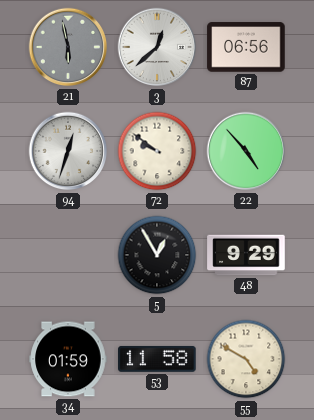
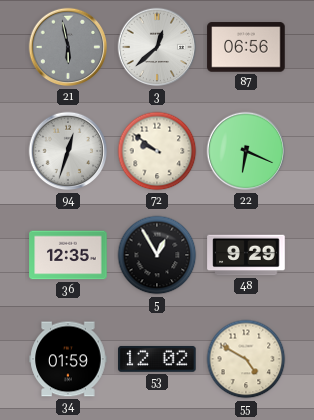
22: 4:53 -> 6:19
36: none -> 12:35
53: 11:58 -> 12:02
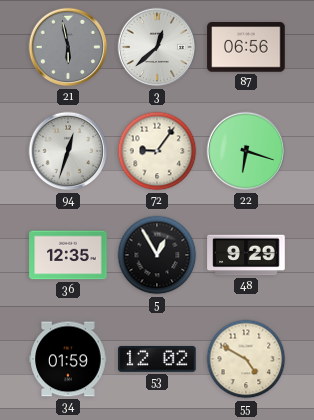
72: 9:51 -> 9:06
22: 6:19 -> 6:18
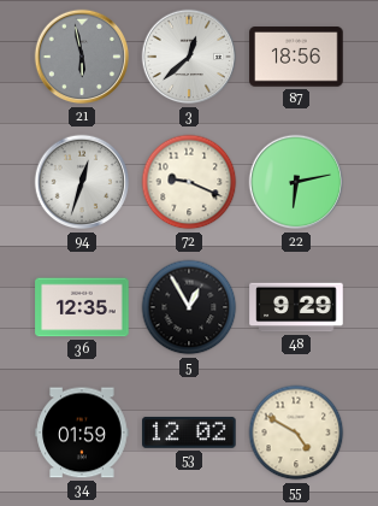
87: 06:56 -> 18:56
72: 9:06 -> 9:19
22: 6:18 -> 6:13
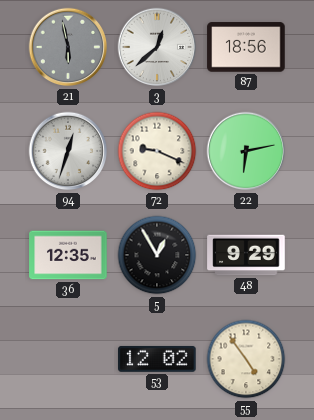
34: 01:59 -> none
55: 4:50 -> 4:54
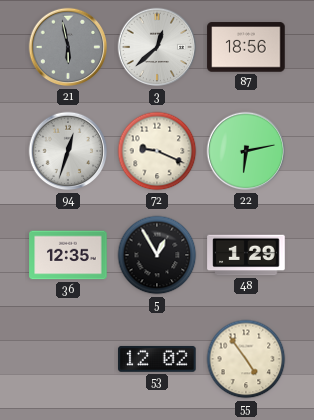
48: 9:29 -> 1:29
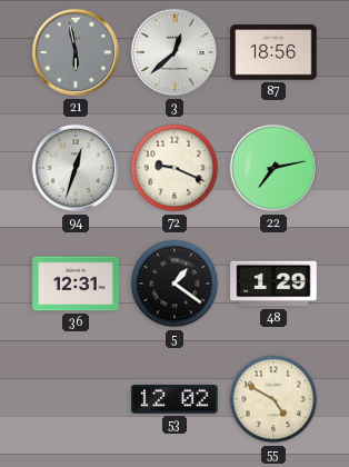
22: 6:13 -> 7:13
36: 12:35 -> 12:31
5: 12:55 -> 1:21
55: 4:54 -> 4:50
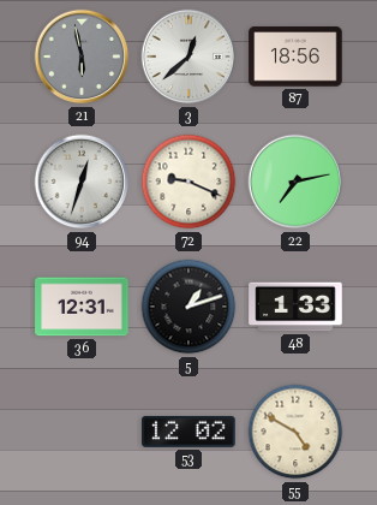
5: 1:21 -> 1:12
48: 1:29 -> 1:33
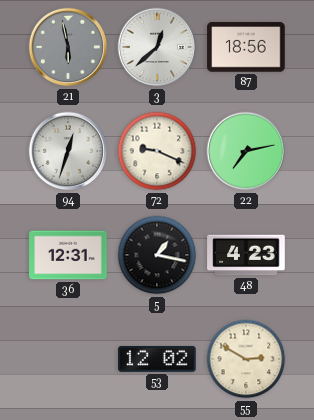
5: 1:12 -> 1:17
48: 1:33 -> 4:23
55: 4:50 -> 2:50
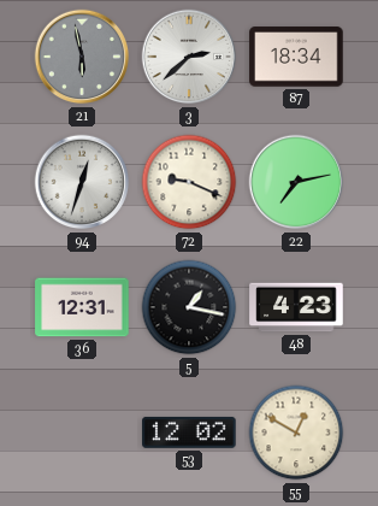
3: 12:38 -> 2:38
87: 18:56 -> 18:34
55: 2:50 -> 12:50
